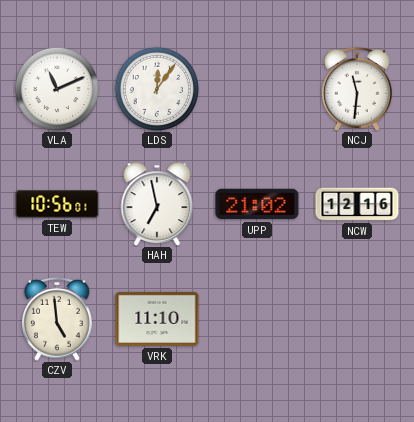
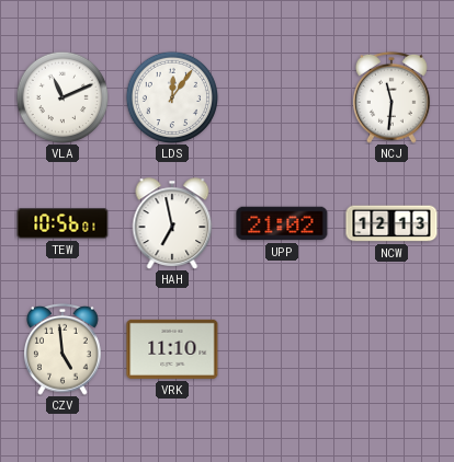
NCW: 12:16 -> 12:13
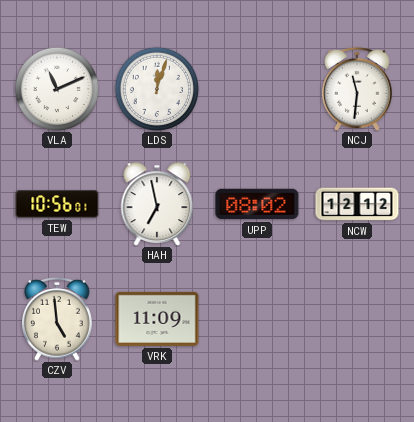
LDS: 12:06 -> 12:03
UPP: 21:02 -> 08:02
NCW: 12:13 -> 12:12
VRK: 11:10 -> 11:09
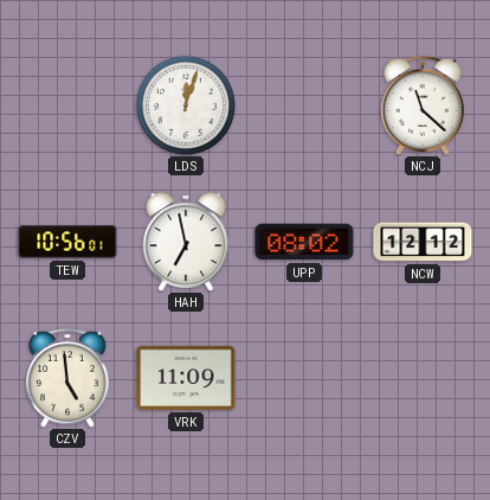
VLA: 11:11 -> none
NCJ: 11:31 -> 11:22
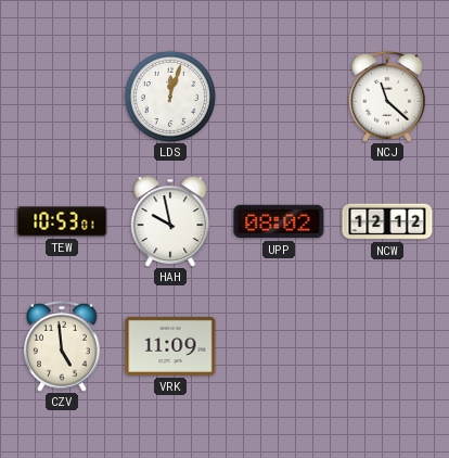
TEW: 10:56 -> 10:53
HAH: 6:58 -> 9:58
